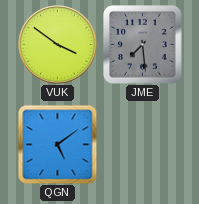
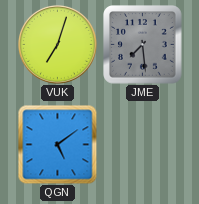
VUK: 3:51 -> 7:03
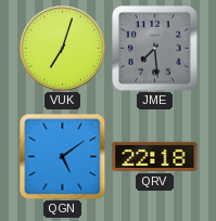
QRV: none -> 22:18
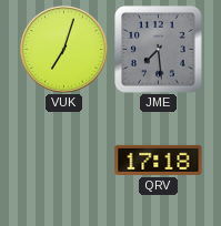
QGN: 5:09 -> none
QRV: 22:18 -> 17:18
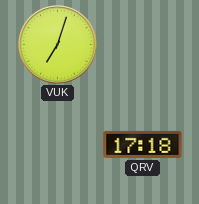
JME: 7:29 -> none
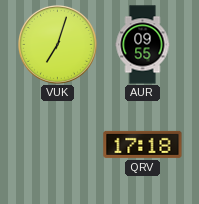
AUR: none -> 09:55
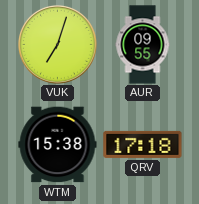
WTM: none -> 15:38
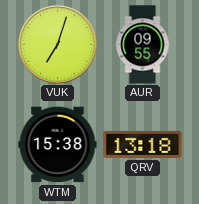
QRV: 17:18 -> 13:18
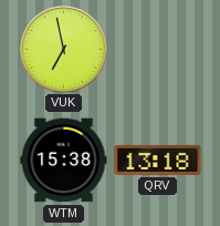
VUK: 7:03 -> 6:58
AUR: 09:55 -> none
